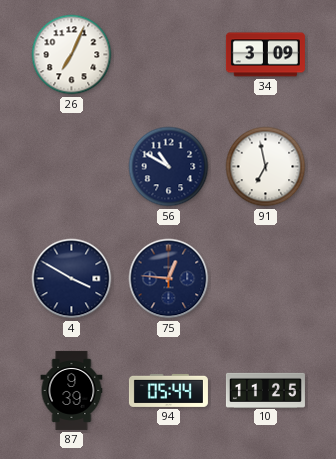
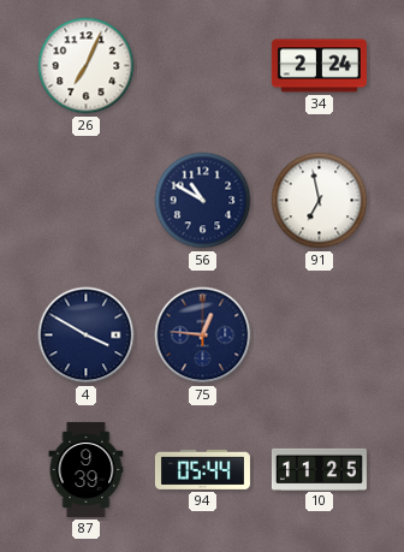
34: 3:09 -> 2:24
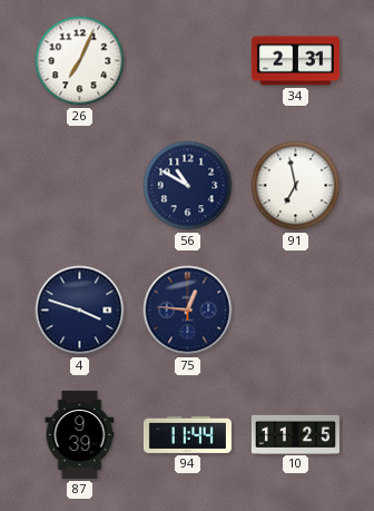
34: 2:24 -> 2:31
4: 3:50 -> 3:48
94: 05:44 -> 11:44
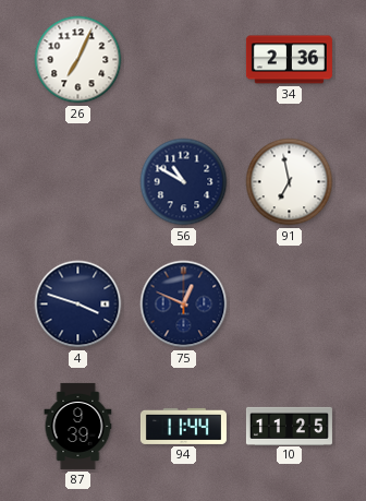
34: 2:31 -> 2:36
75: 12:46 -> 12:49
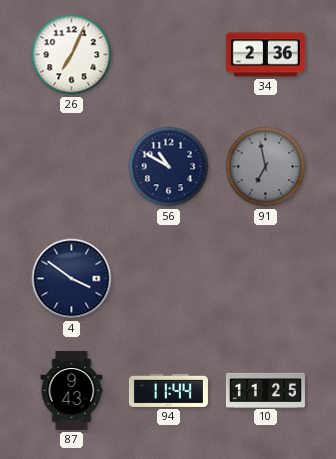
91 dial: white -> grey
4: 3:48 -> 3:51
75: 12:49 -> none
87: 9:39 -> 9:43
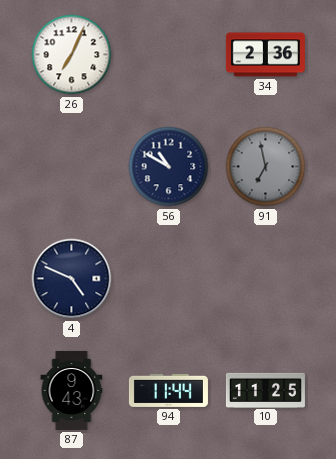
4: 3:51 -> 4:49
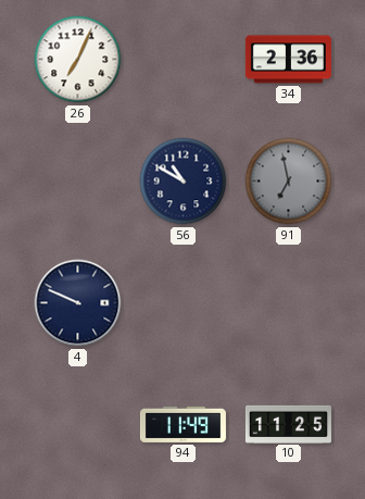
4: 4:49 -> 9:49
87: 9:43 -> none
94: 11:44 -> 11:49
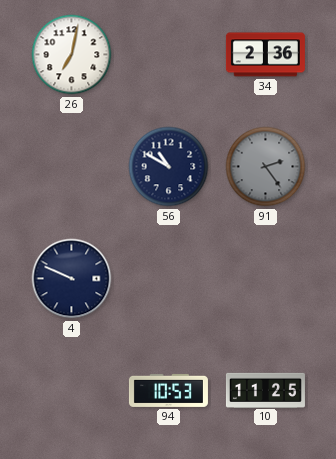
26: 7:04 -> 7:02
91: 6:58 -> 2:24
94: 11:49 -> 10:53
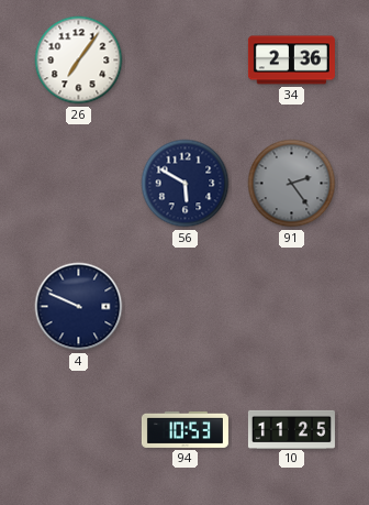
26: 7:02 -> 7:06
56: 10:50 -> 5:50
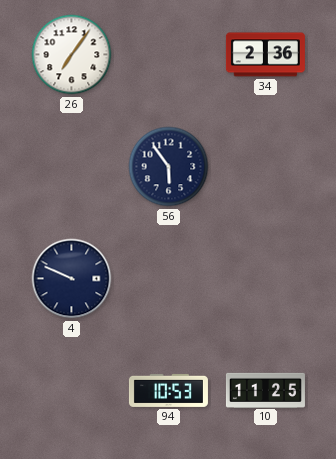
56: 5:50 -> 5:54
91: 2:24 -> none
